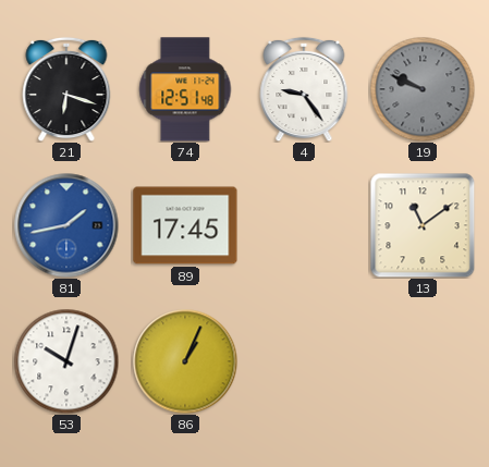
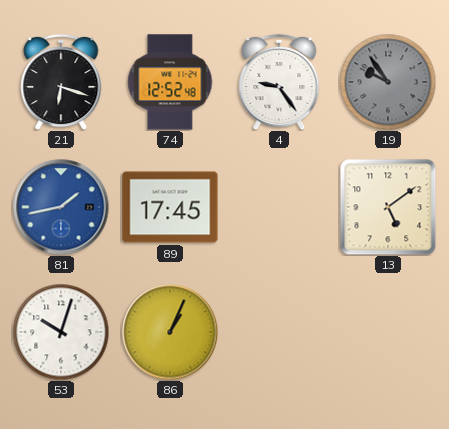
74: 12:51 -> 12:52
19: 9:49 -> 9:54
13: 11:09 -> 5:09
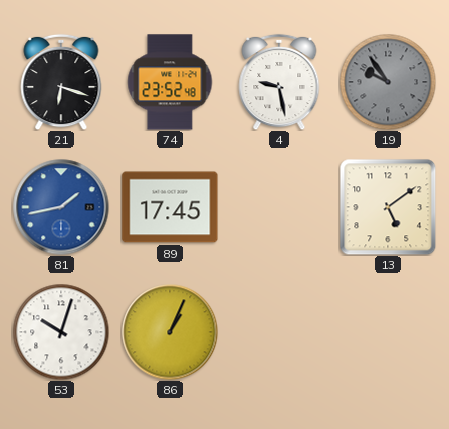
74: 12:52 -> 23:52
4: 9:24 -> 9:28
